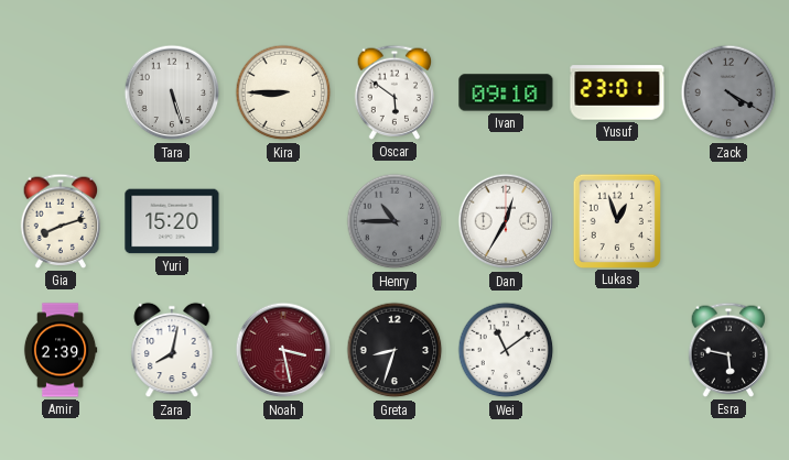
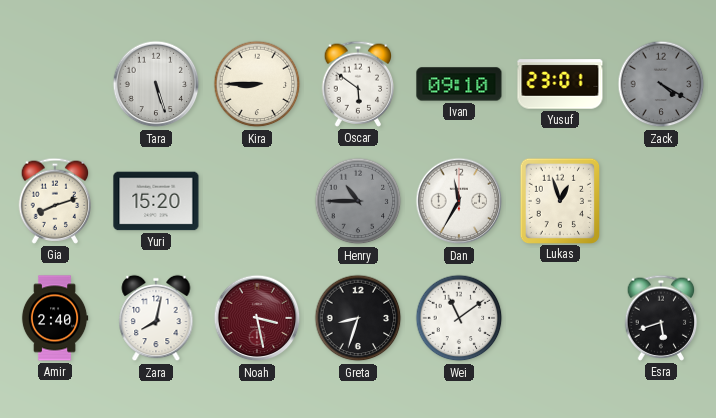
Dan: 12:35 -> 11:35
Amir: 2:39 -> 2:40
Esra: 5:47 -> 5:42
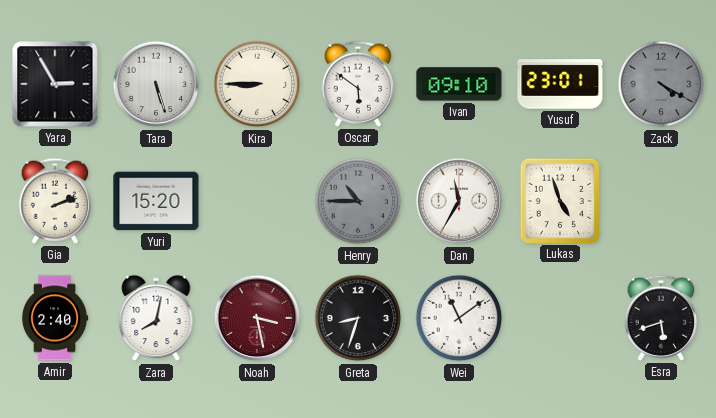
Yara: none -> 2:55
Gia: 8:12 -> 2:12
Lukas: 12:57 -> 4:57
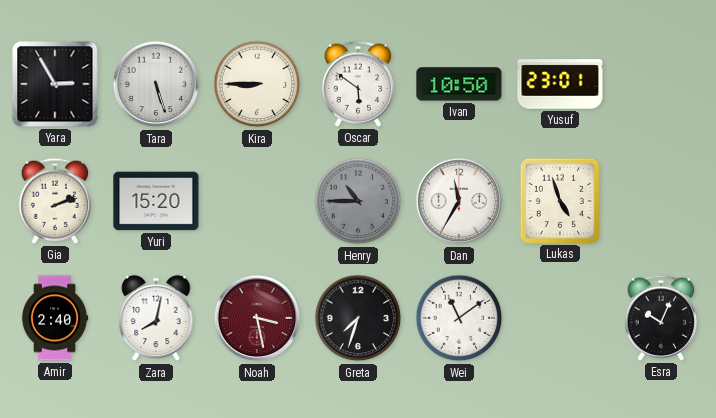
Ivan: 09:10 -> 10:50
Zack: 4:20 -> none
Greta: 8:33 -> 7:33
Esra: 5:42 -> 10:04
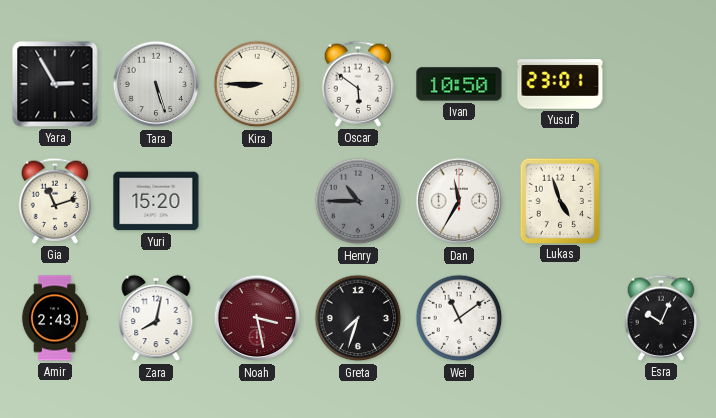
Gia: 2:12 -> 11:12
Amir: 2:40 -> 2:43
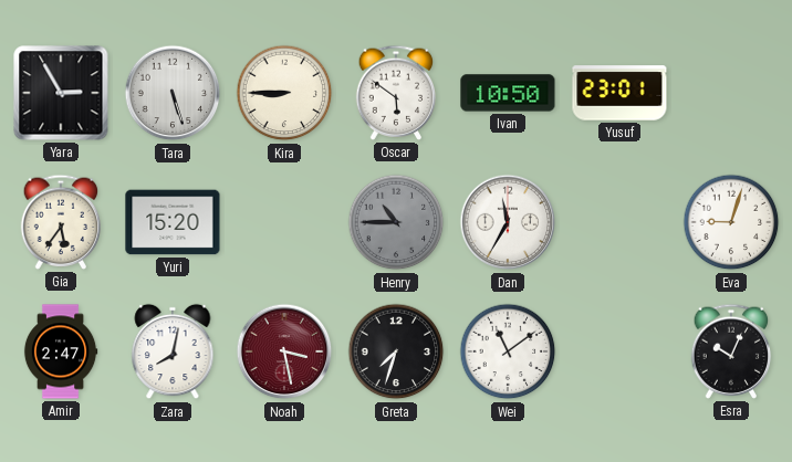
Gia: 11:12 -> 5:36
Lukas: 4:57 -> none
Eva: none -> 9:03
Amir: 2:43 -> 2:47
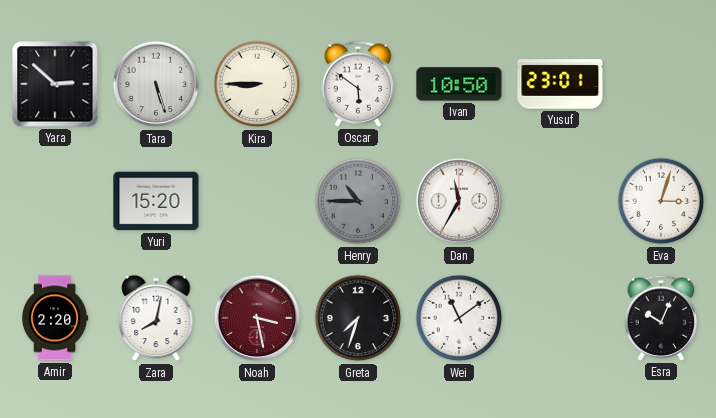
Yara: 2:55 -> 2:52
Gia: 5:36 -> none
Eva: 9:03 -> 3:03
Amir: 2:47 -> 2:20
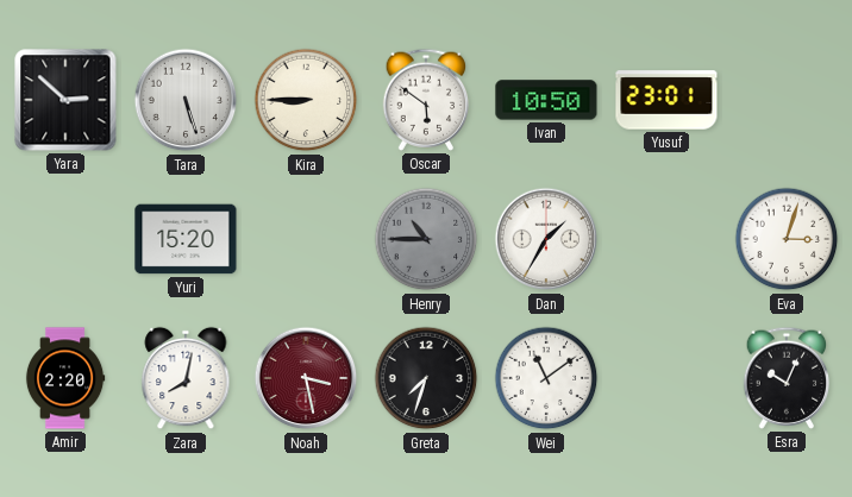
Dan: 11:35 -> 1:35
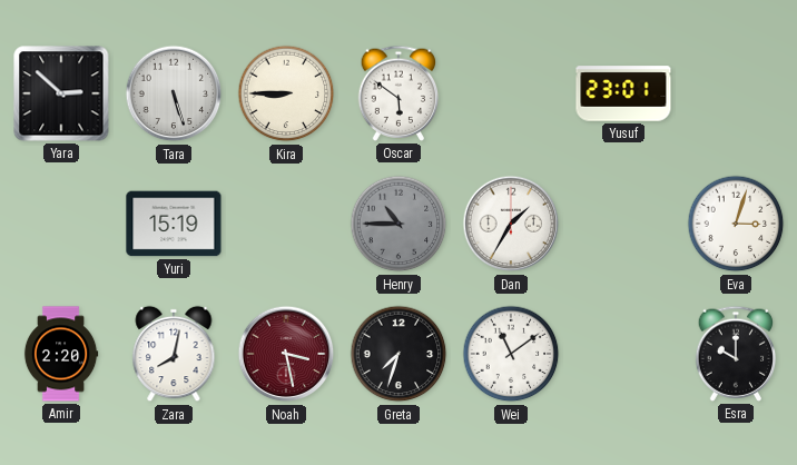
Ivan: 10:50 -> none
Yuri: 15:20 -> 15:19
Esra: 10:04 -> 10:00
